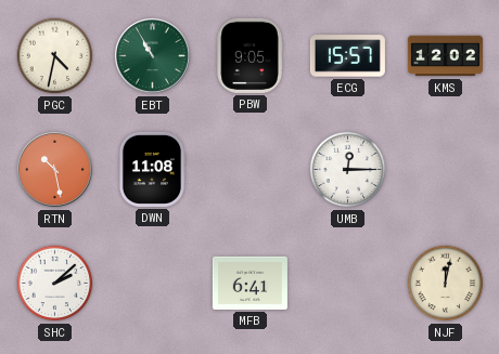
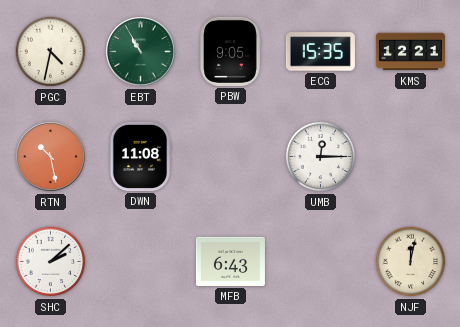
ECG: 15:57 -> 15:35
KMS: 12:02 -> 12:21
MFB: 6:41 -> 6:43
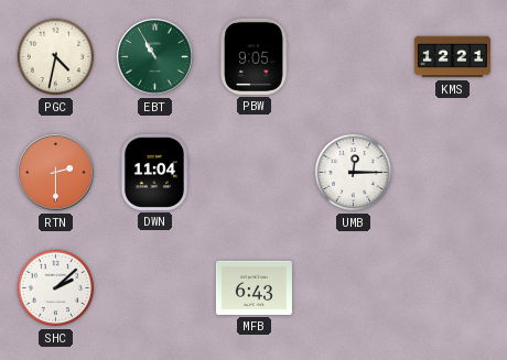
ECG: 15:35 -> none
RTN: 10:28 -> 2:30
DWN: 11:08 -> 11:04
NJF: 12:02 -> none
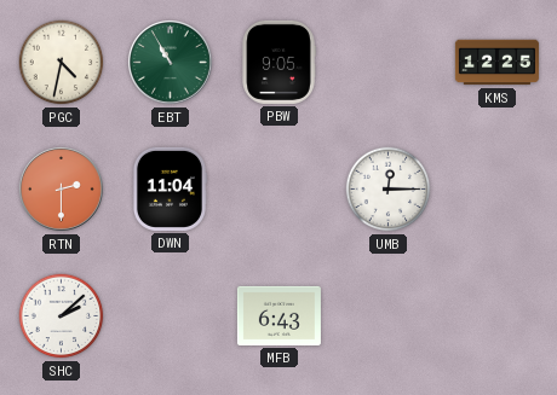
KMS: 12:21 -> 12:25
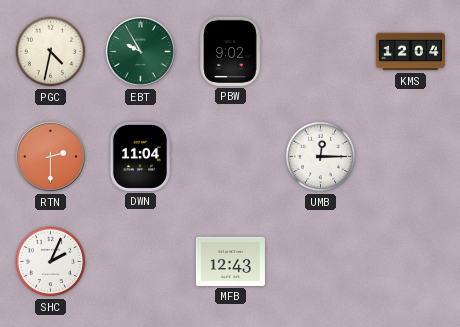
EBT: 10:55 -> 9:55
PBW: 9:05 -> 9:02
KMS: 12:25 -> 12:04
SHC: 2:08 -> 2:04
MFB: 6:43 -> 12:43
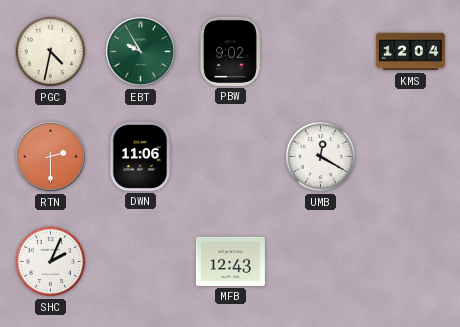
DWN: 11:04 -> 11:06
UMB: 12:15 -> 12:20
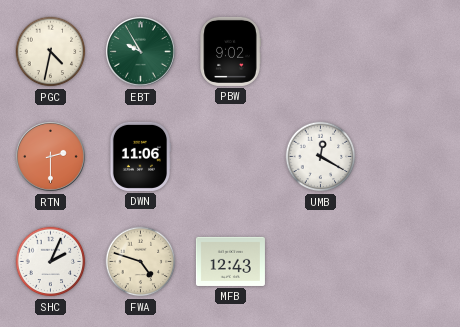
KMS: 12:04 -> none
FWA: none -> 4:48
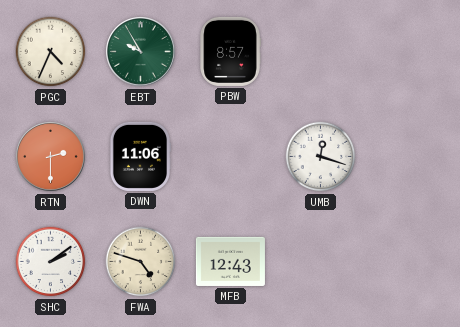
PGC: 4:32 -> 4:34
PBW: 9:02 -> 8:57
UMB: 12:20 -> 12:18
SHC: 2:04 -> 2:09
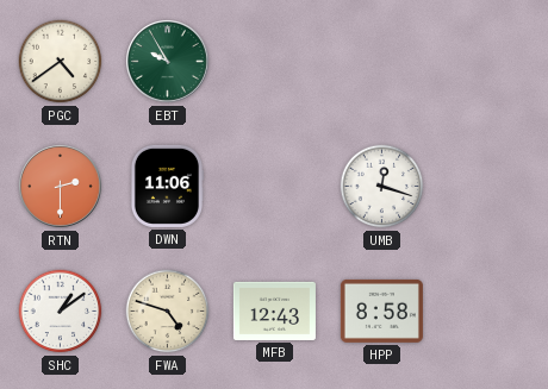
PGC: 4:34 -> 4:39
PBW: 8:57 -> none
SHC: 2:09 -> 1:09
HPP: none -> 8:58
